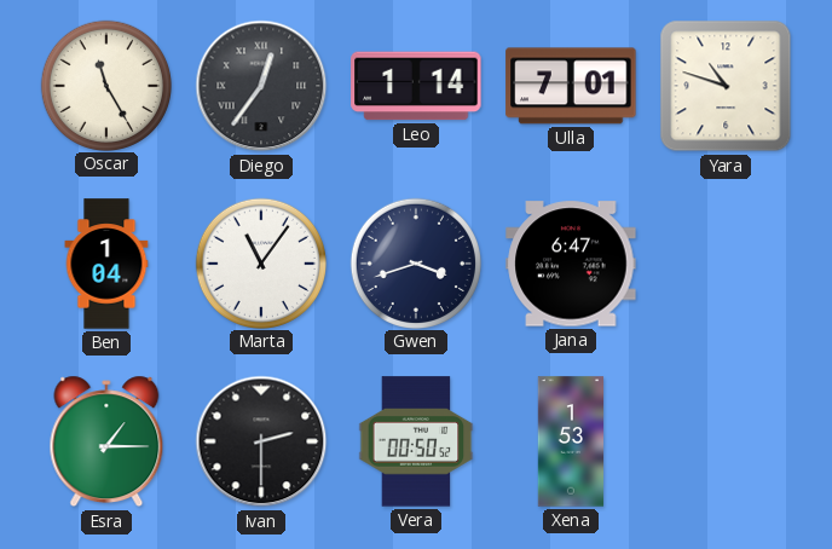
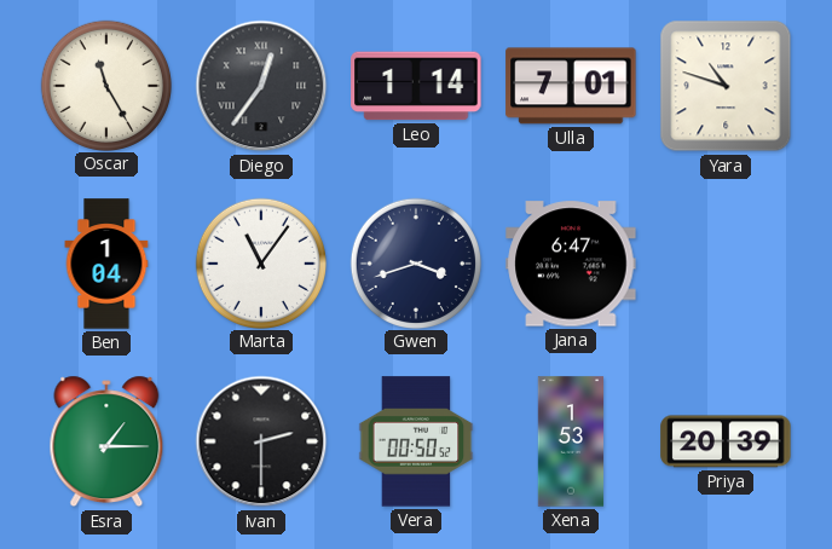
Priya: none -> 20:39
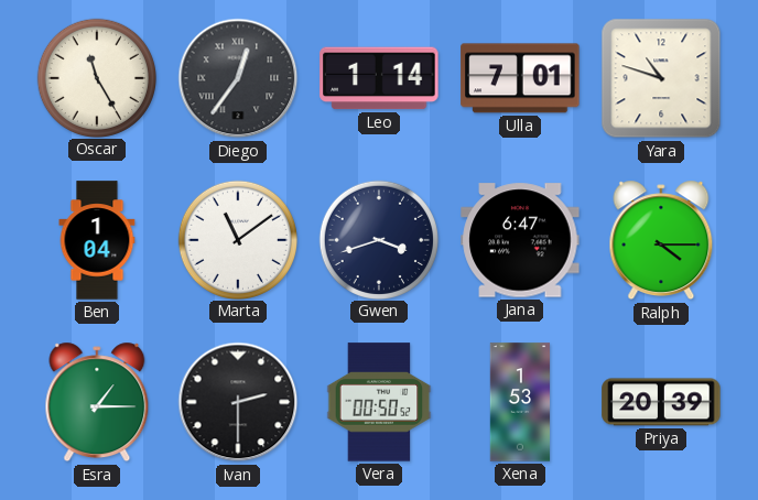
Marta: 11:06 -> 11:09
Ralph: none -> 4:15
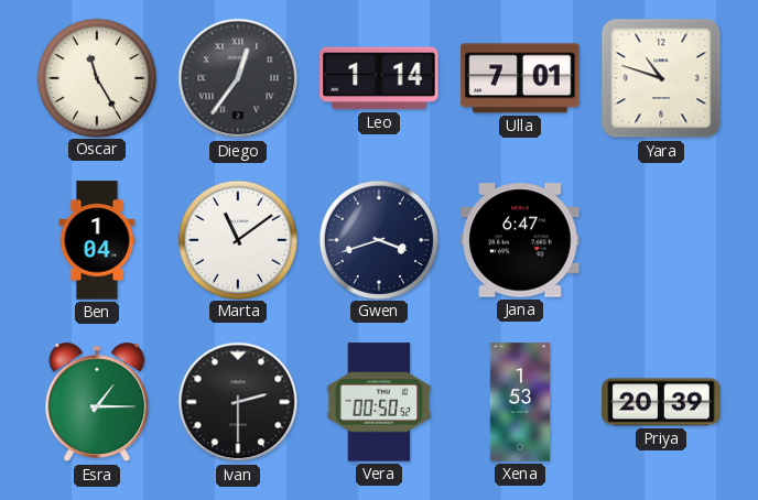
Ralph: 4:15 -> none
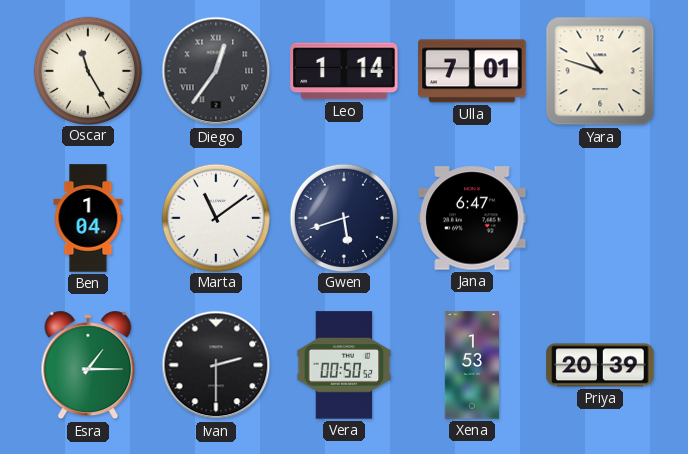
Gwen: 3:42 -> 5:42
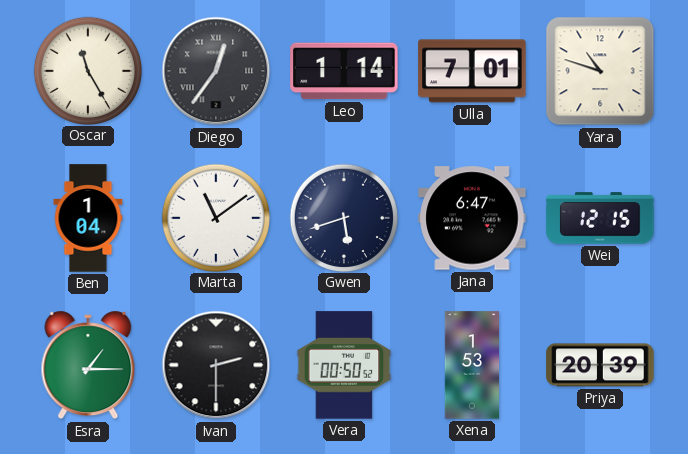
Wei: none -> 12:15
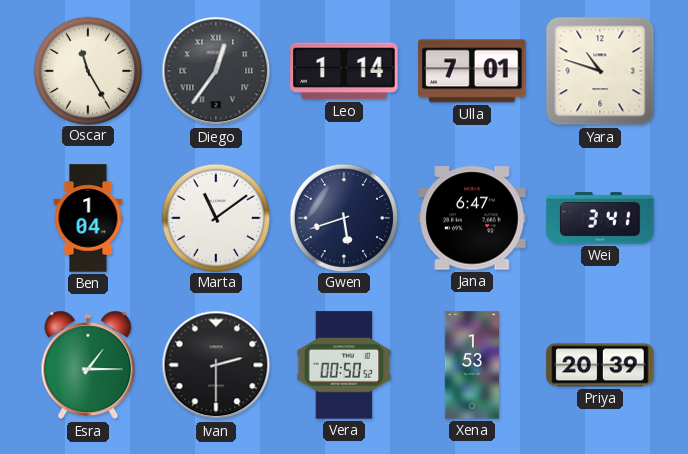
Wei: 12:15 -> 3:41
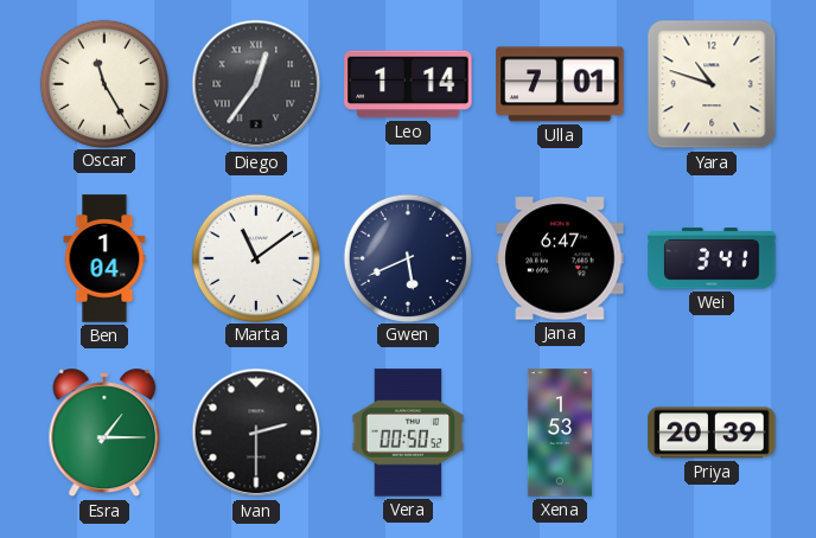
Gwen: 5:42 -> 5:41
